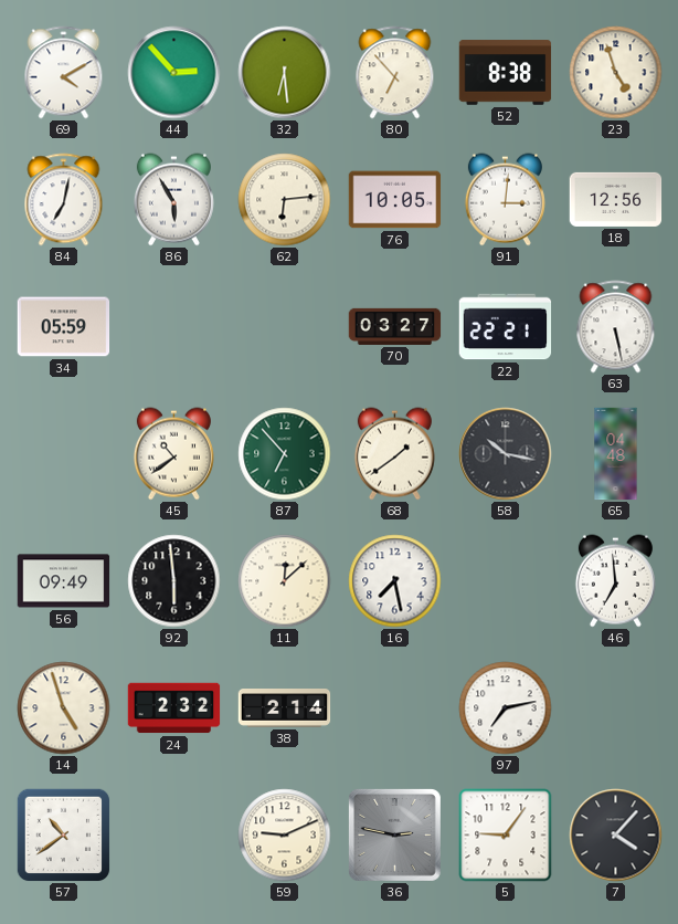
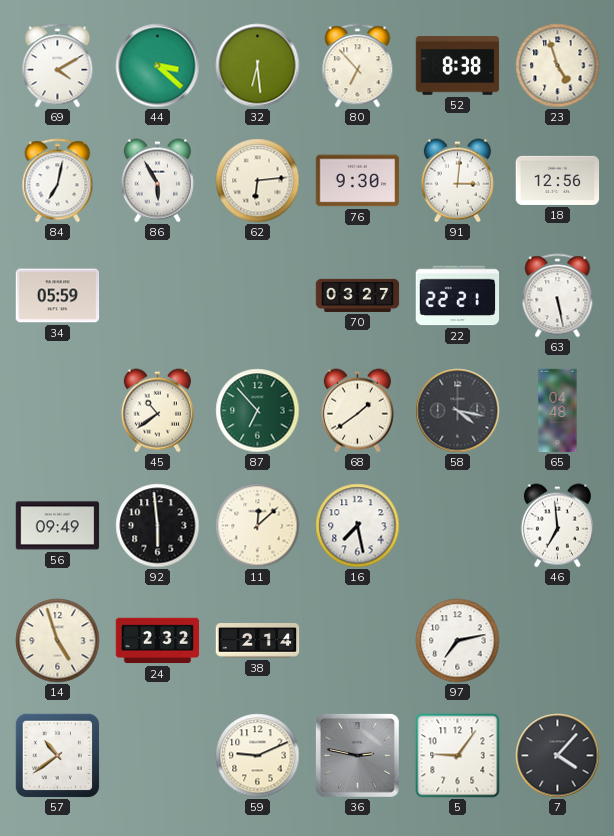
44: 2:53 -> 3:22
76: 10:05 -> 9:30
58: 10:17 -> 4:17
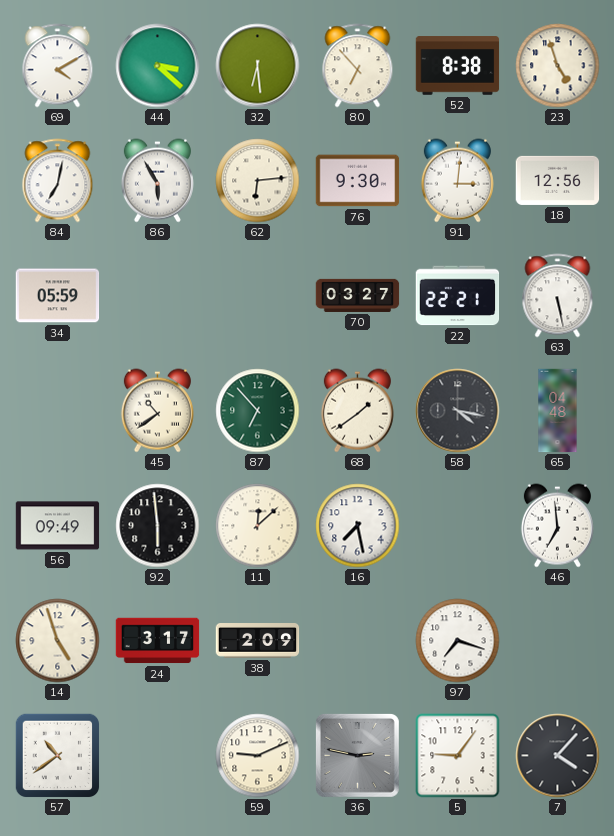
24: 2:32 -> 3:17
38: 2:14 -> 2:09
97: 7:13 -> 7:18
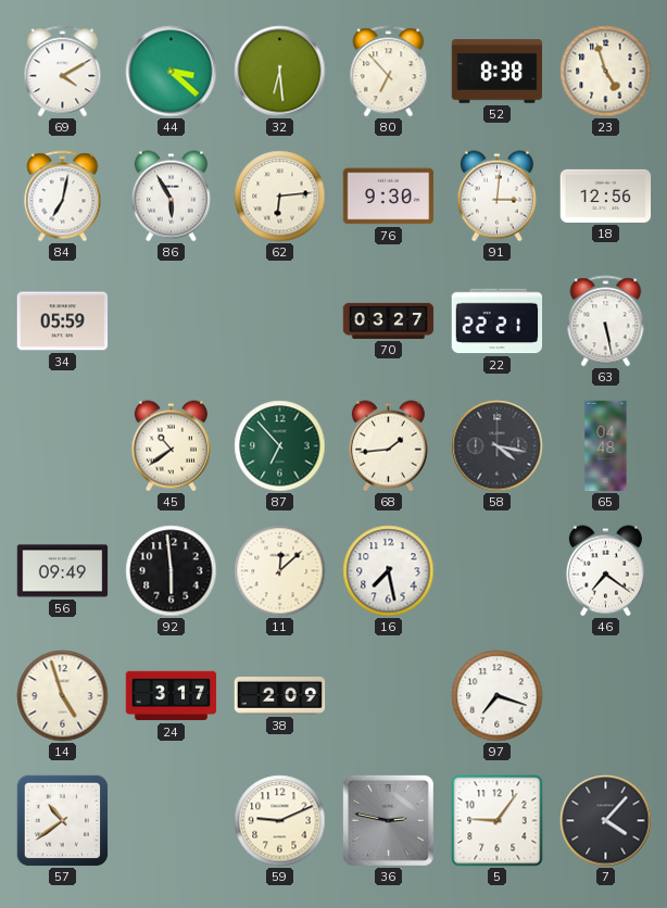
68: 1:39 -> 1:44
46: 6:59 -> 7:21
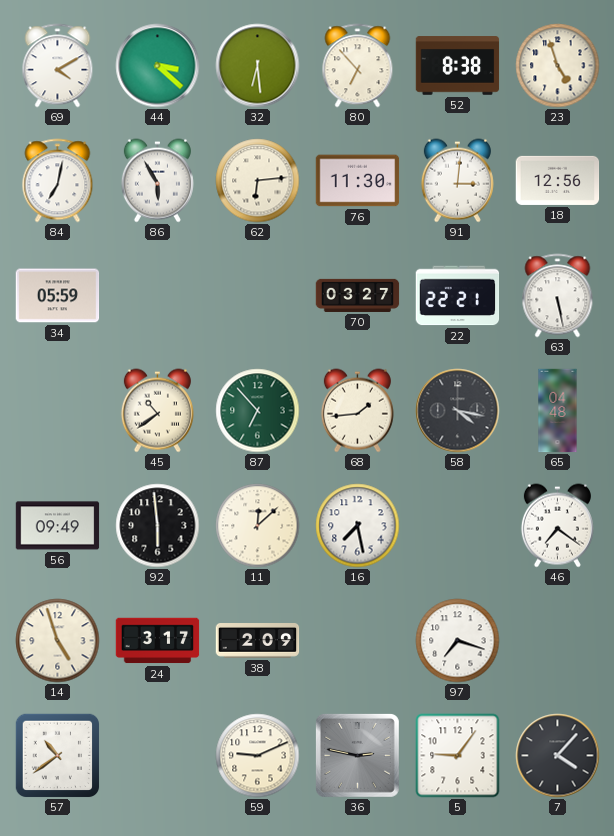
76: 9:30 -> 11:30
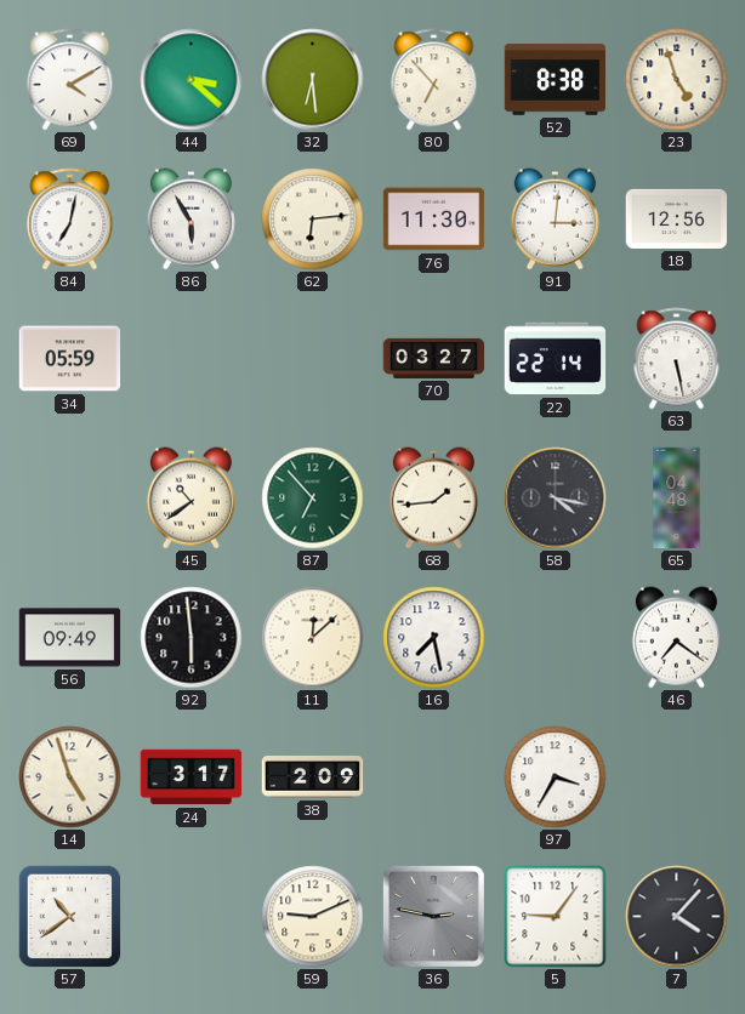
22: 22:21 -> 22:14
97: 7:18 -> 3:35
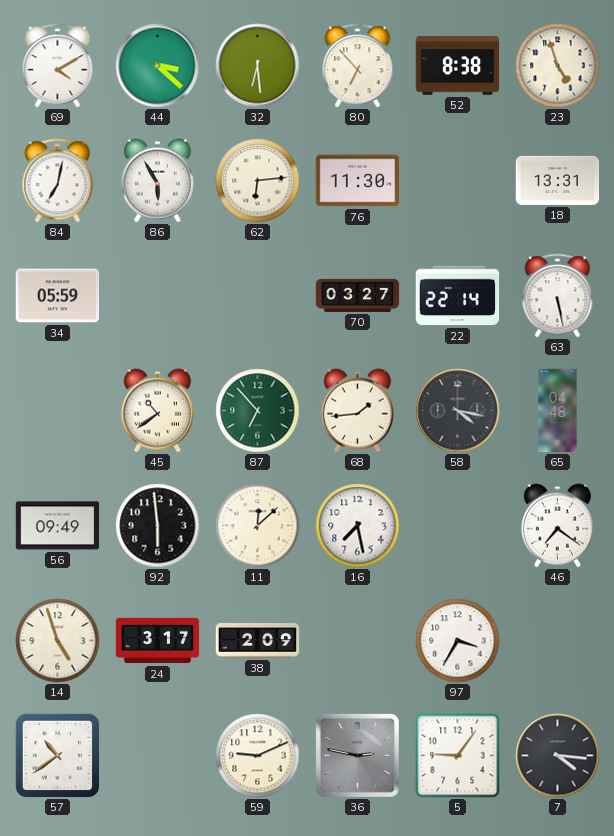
91: 3:01 -> none
18: 12:56 -> 13:31
7: 4:07 -> 4:16
